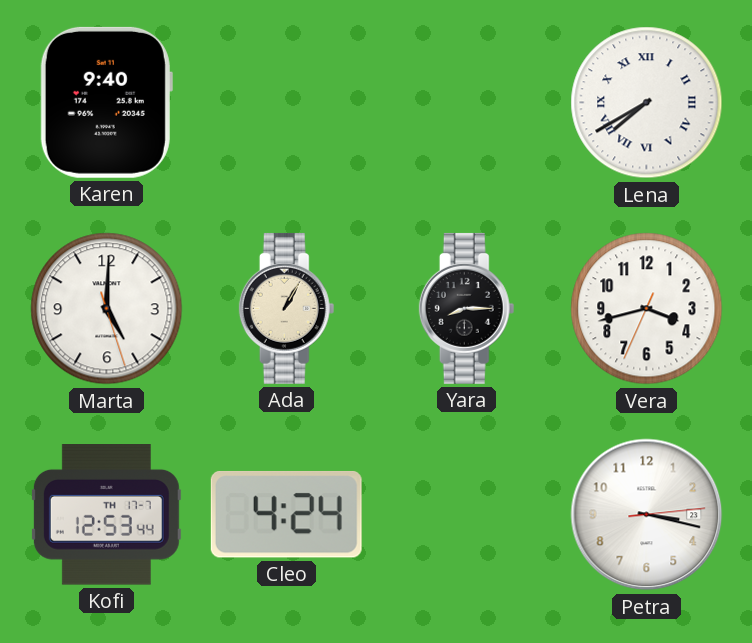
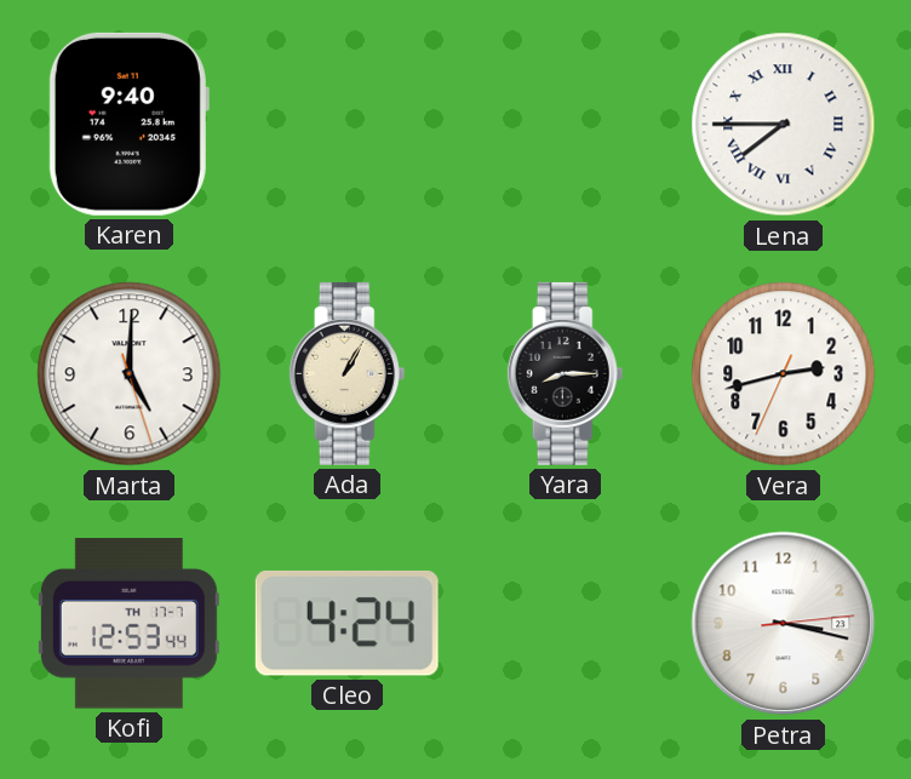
Lena: 7:40 -> 7:45
Vera: 3:42 -> 2:42
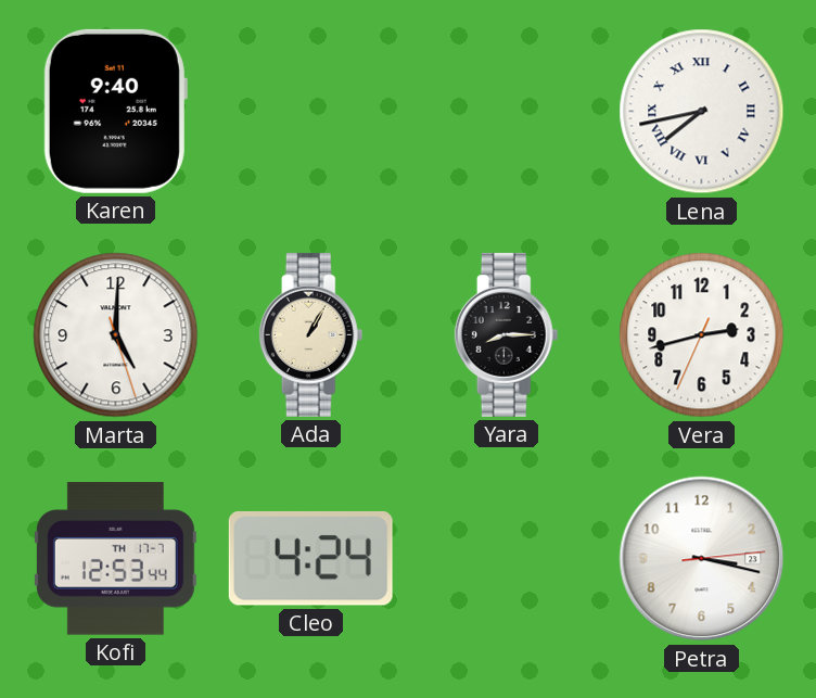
Lena: 7:45 -> 7:43
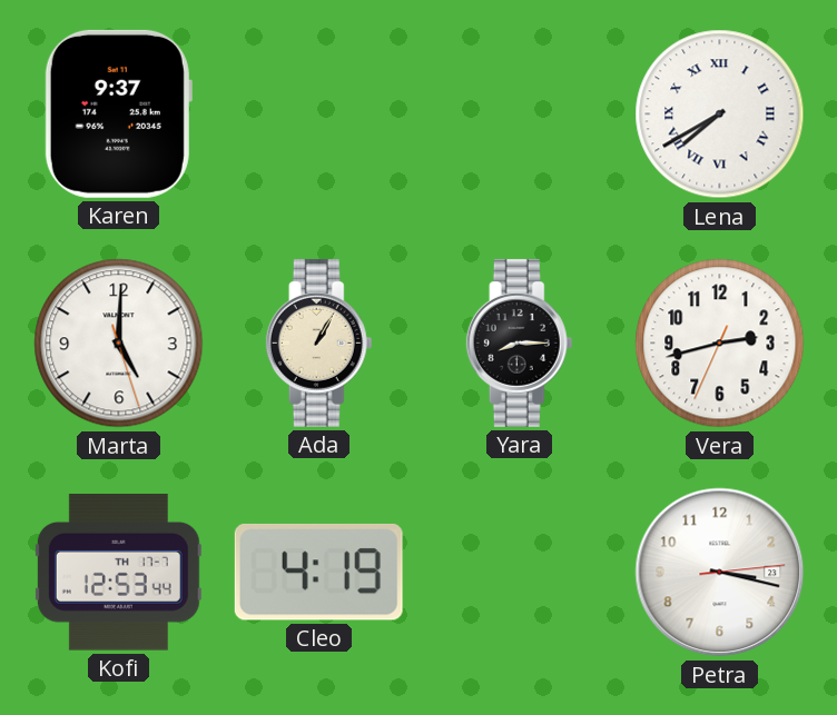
Karen: 9:40 -> 9:37
Lena: 7:43 -> 7:40
Cleo: 4:24 -> 4:19
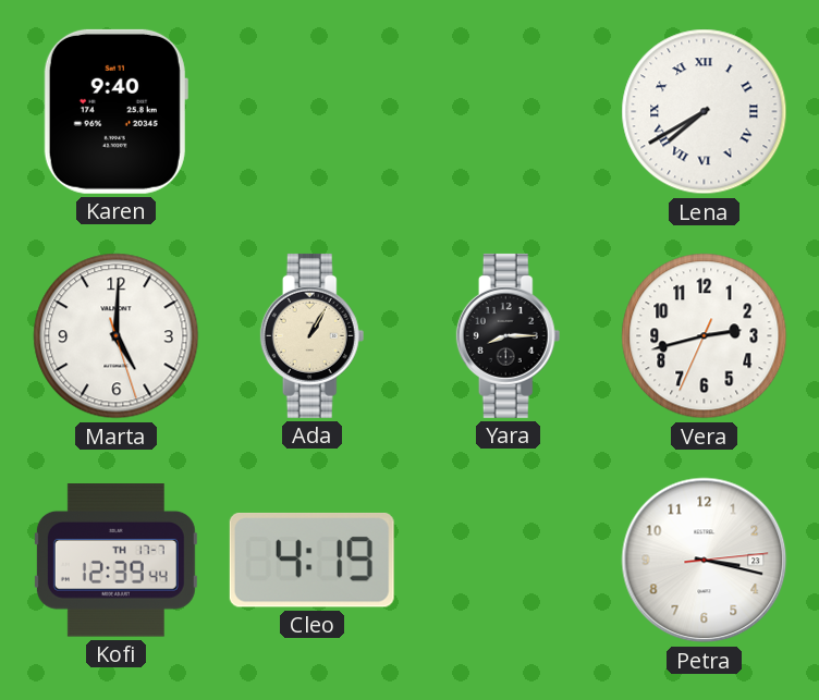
Karen: 9:37 -> 9:40
Kofi: 12:53 -> 12:39
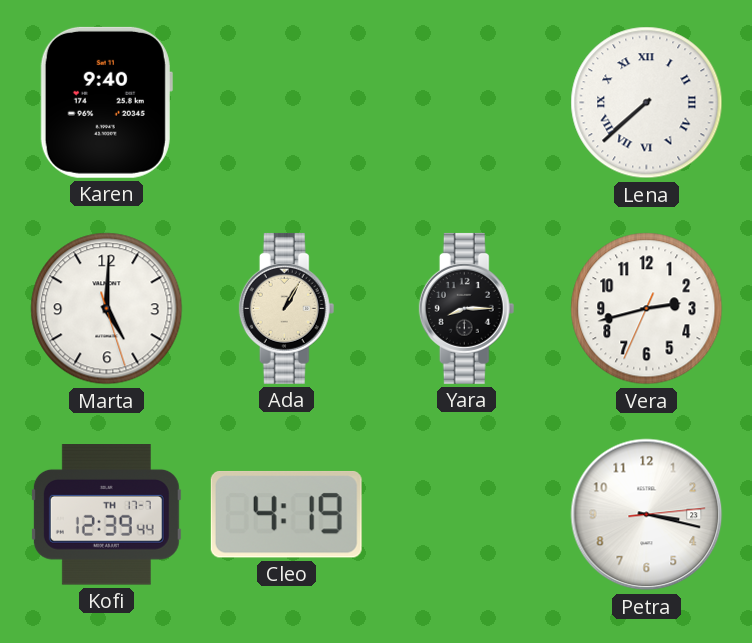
Lena: 7:40 -> 7:38
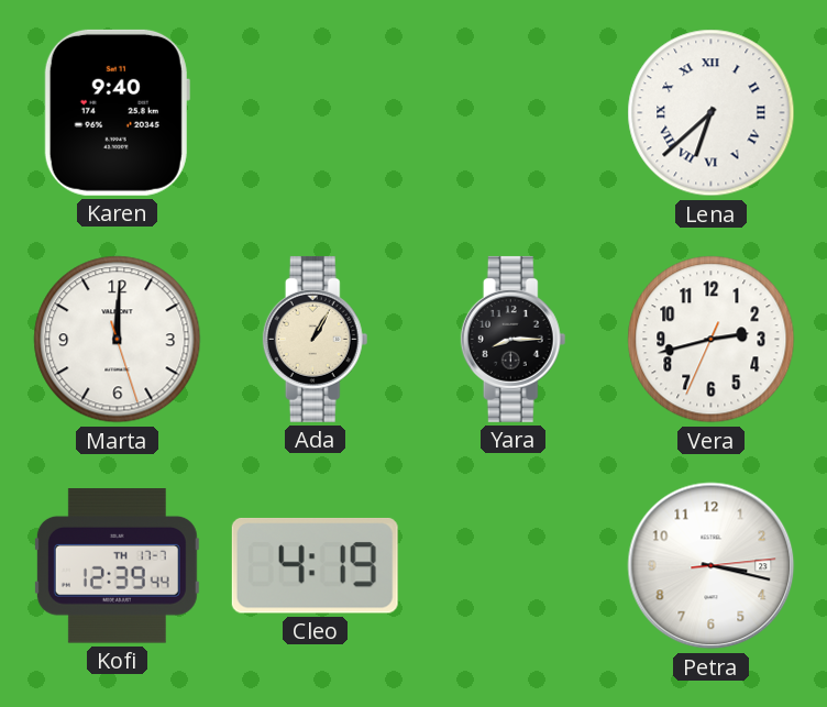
Lena: 7:38 -> 6:38
Marta: 5:00 -> 12:00
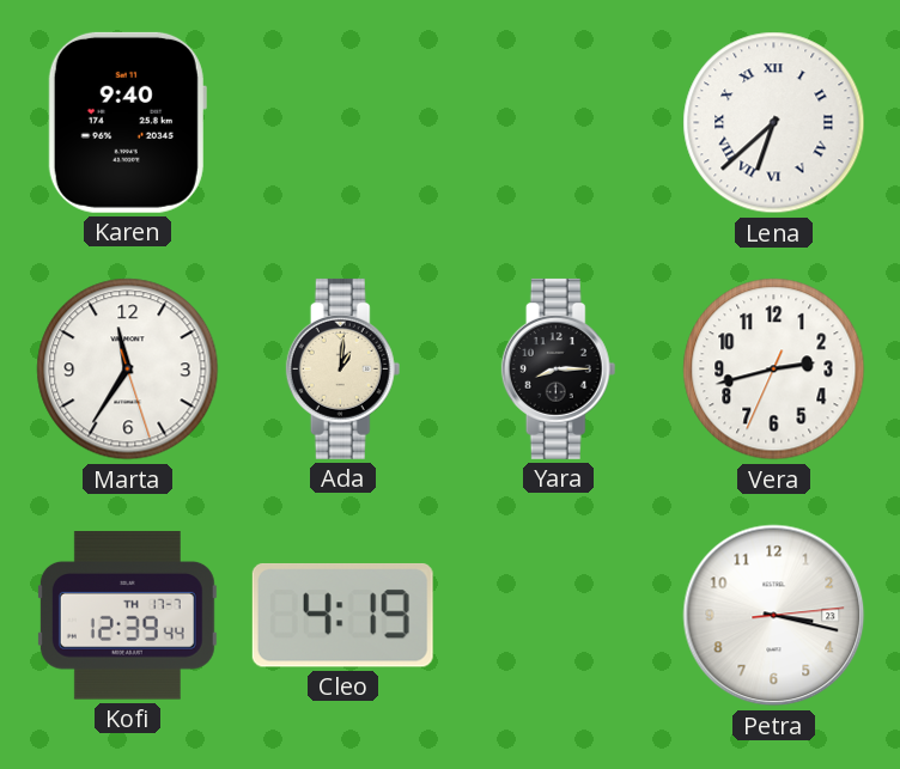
Marta: 12:00 -> 11:35
Ada: 1:05 -> 1:01
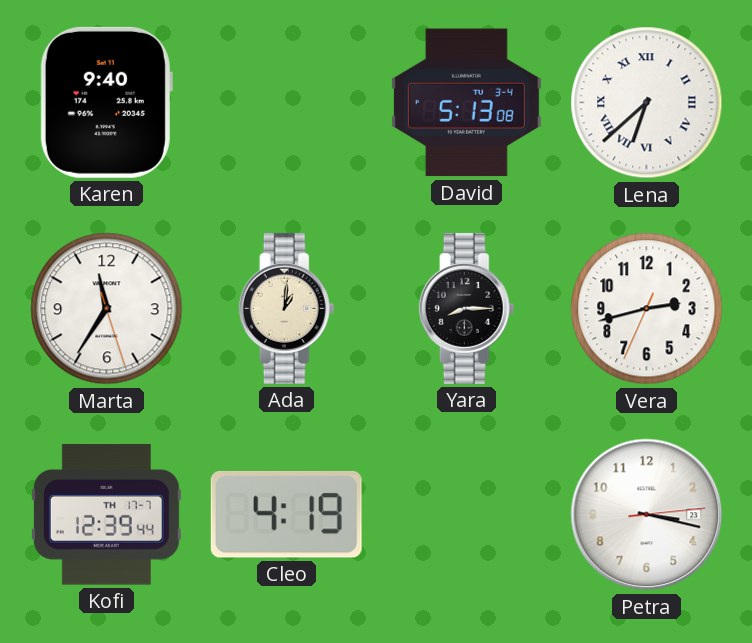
David: none -> 5:13
